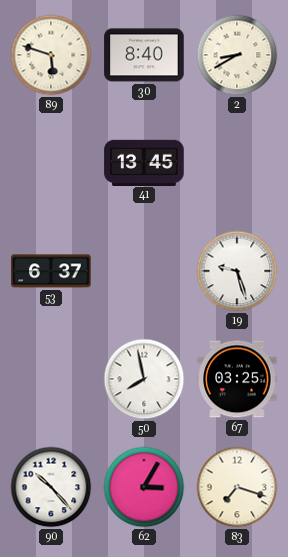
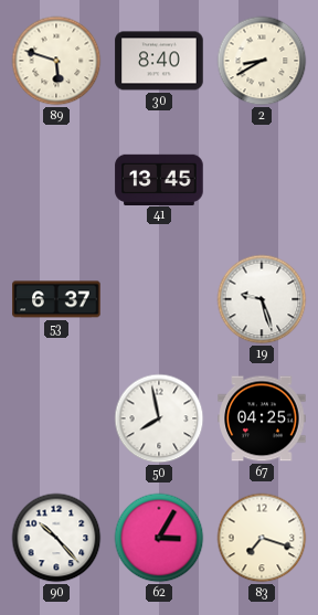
67: 03:25 -> 04:25
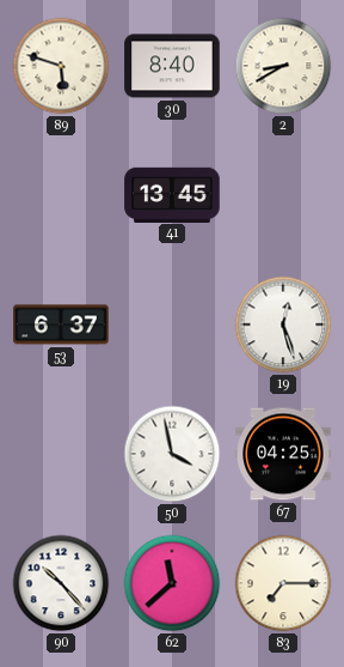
19: 9:27 -> 12:27
50: 7:58 -> 3:58
62: 3:05 -> 11:38
83: 7:18 -> 7:15
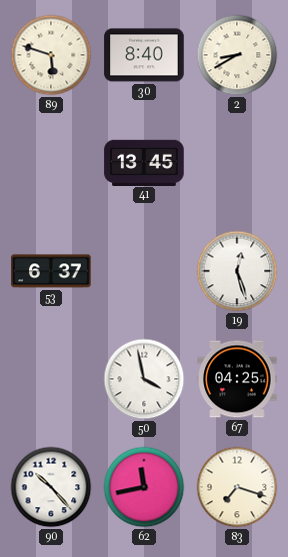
62: 11:38 -> 11:43
83: 7:15 -> 7:18
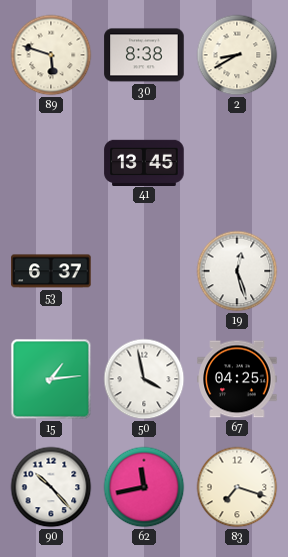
30: 8:40 -> 8:38
15: none -> 1:14
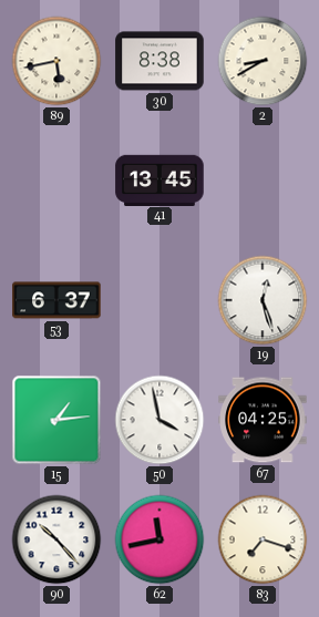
89: 5:48 -> 5:43
